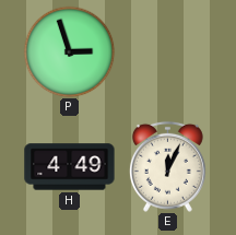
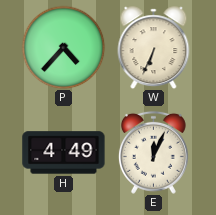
P: 2:57 -> 4:37
W: none -> 6:34
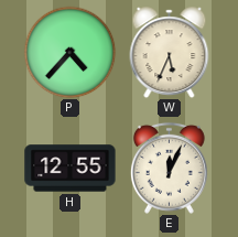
W: 6:34 -> 5:34
H: 4:49 -> 12:55
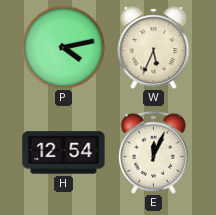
P: 4:37 -> 4:13
H: 12:55 -> 12:54
